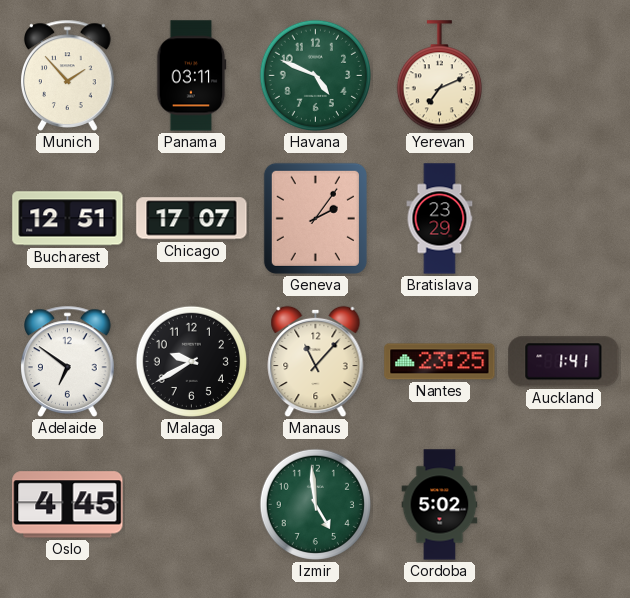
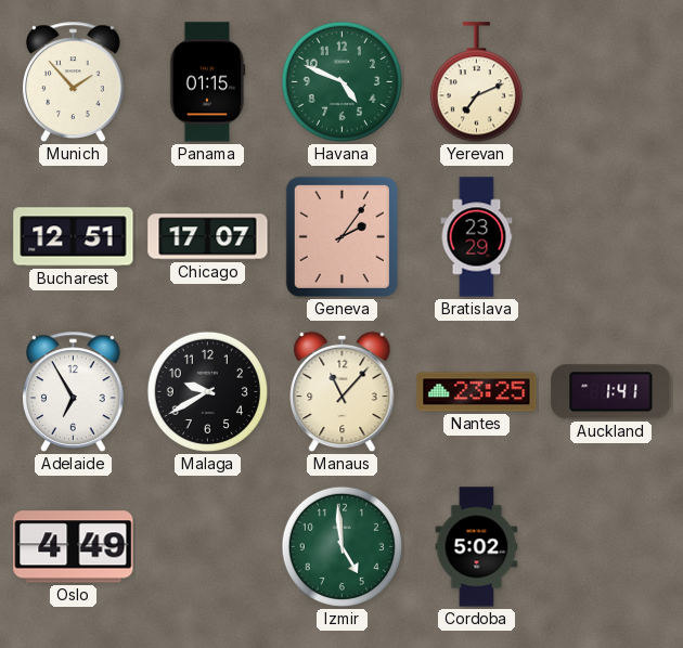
Panama: 03:11 -> 01:15
Adelaide: 6:51 -> 6:55
Oslo: 4:45 -> 4:49
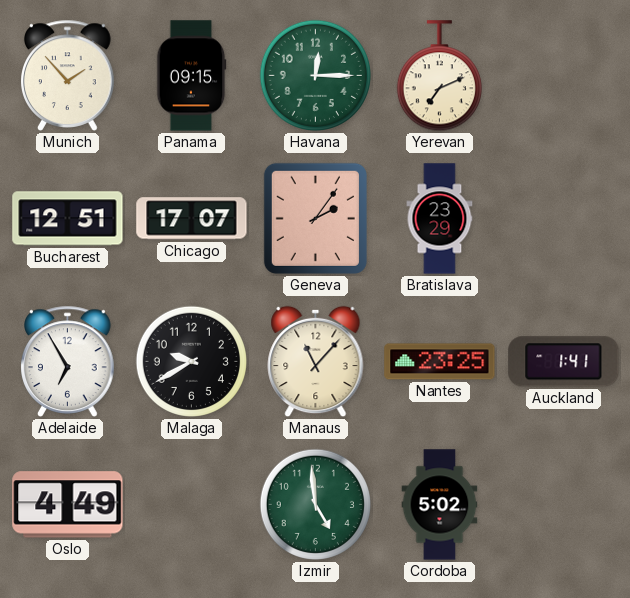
Panama: 01:15 -> 09:15
Havana: 4:49 -> 12:15
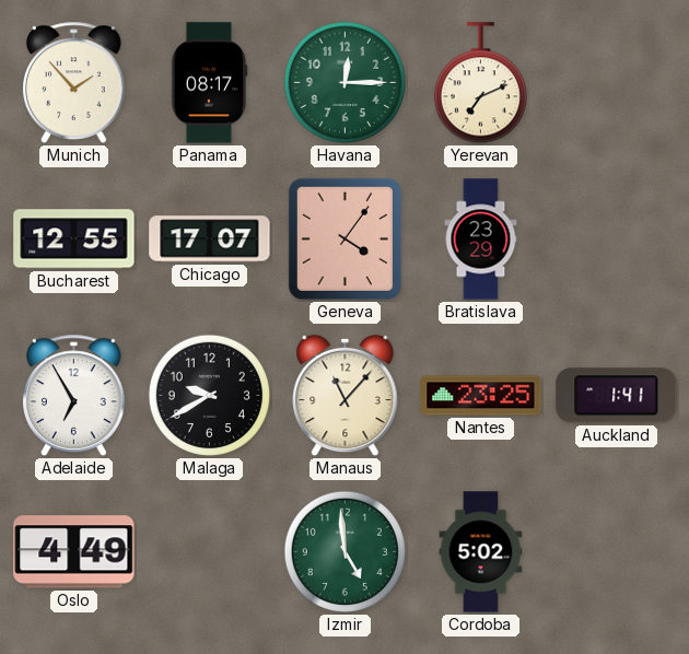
Panama: 09:15 -> 08:17
Bucharest: 12:51 -> 12:55
Geneva: 2:06 -> 4:06
